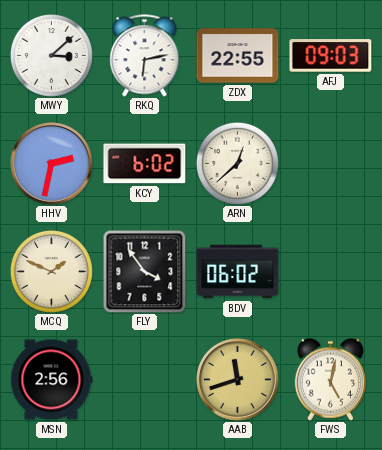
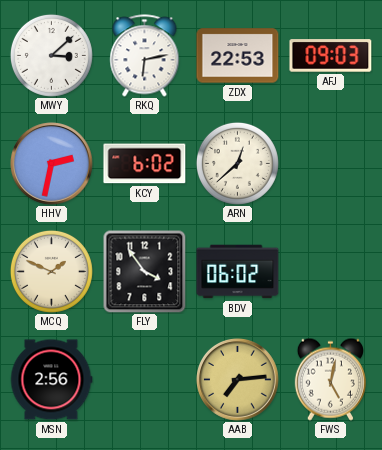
ZDX: 22:55 -> 22:53
AAB: 11:42 -> 7:14
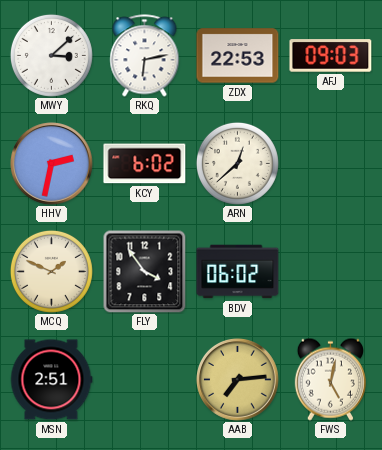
MSN: 2:56 -> 2:51
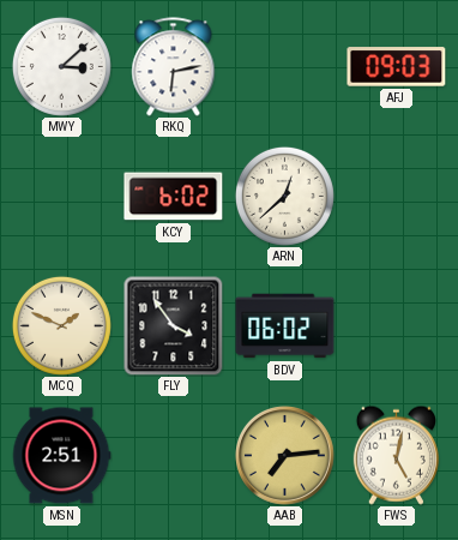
ZDX: 22:53 -> none
HHV: 2:32 -> none
